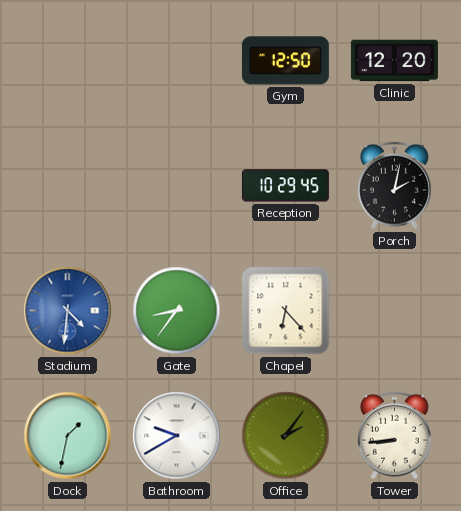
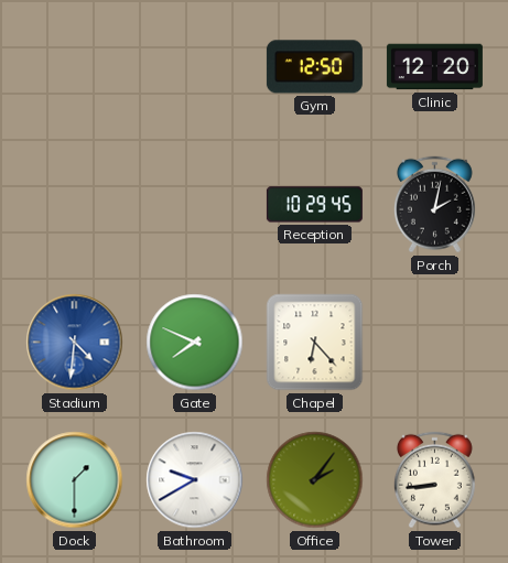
Gate: 8:36 -> 7:49
Dock: 1:32 -> 1:30
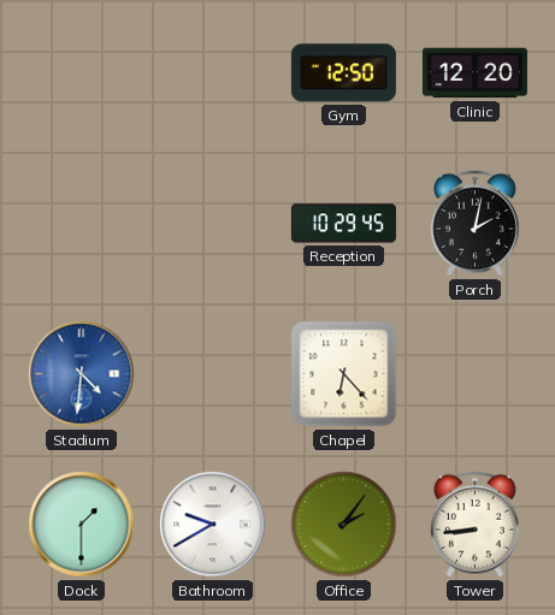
Gate: 7:49 -> none
